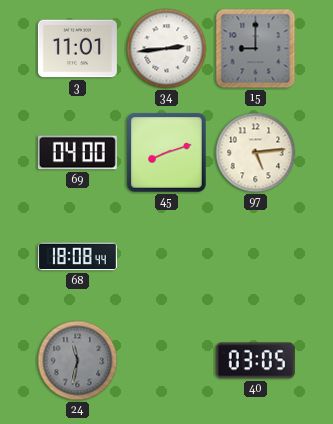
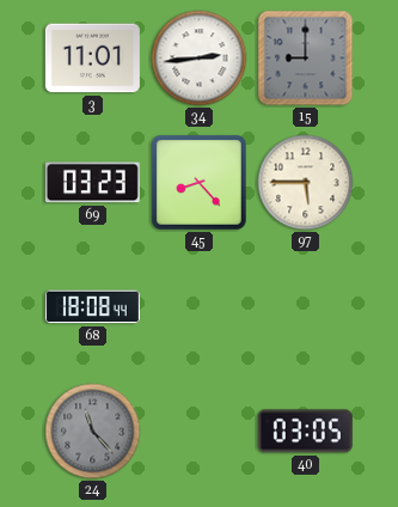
69: 04:00 -> 03:23
45: 8:12 -> 8:23
97: 5:14 -> 5:45
24: 11:32 -> 11:23
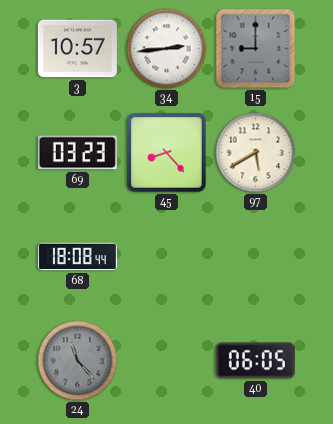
3: 11:01 -> 10:57
97: 5:45 -> 5:40
40: 03:05 -> 06:05
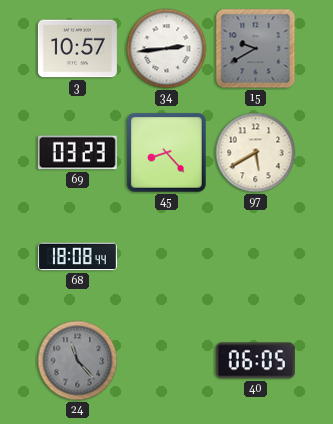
15: 9:00 -> 9:40
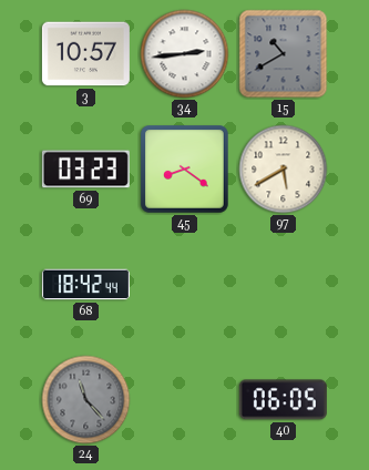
15: 9:40 -> 10:40
45: 8:23 -> 8:21
68: 18:08 -> 18:42
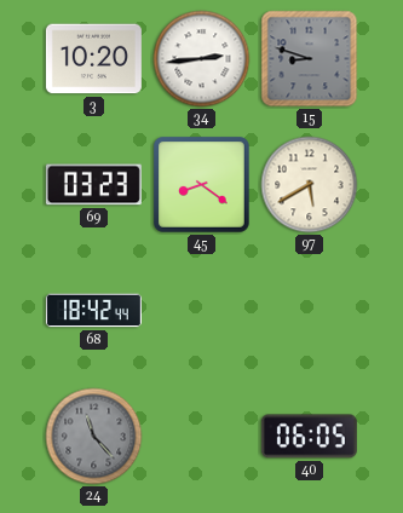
3: 10:57 -> 10:20
15: 10:40 -> 8:48
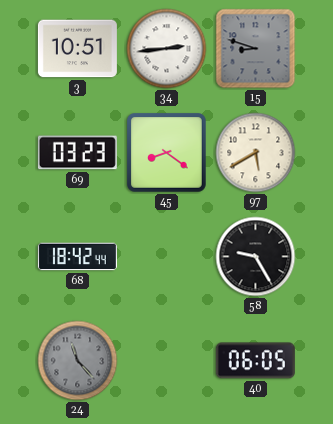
3: 10:20 -> 10:51
58: none -> 9:25
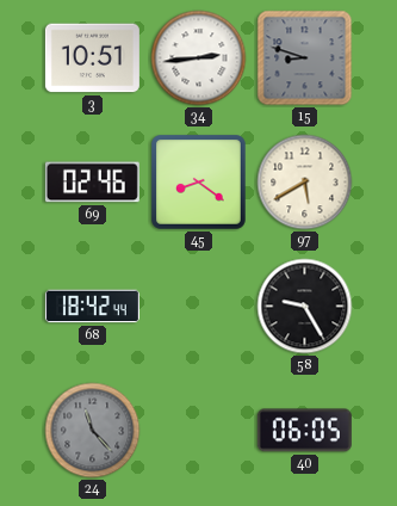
69: 03:23 -> 02:46
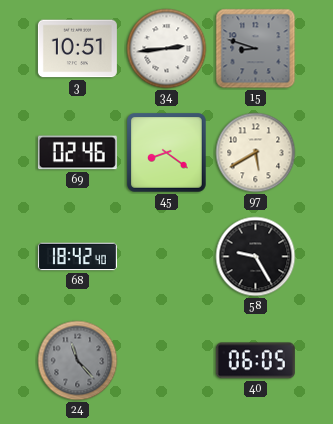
68: 18:42:44 -> 18:42:40
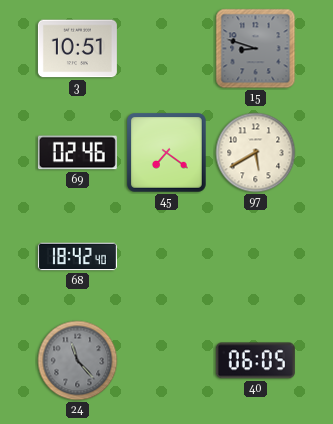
34: 2:44 -> none
45: 8:21 -> 7:21
58: 9:25 -> none
